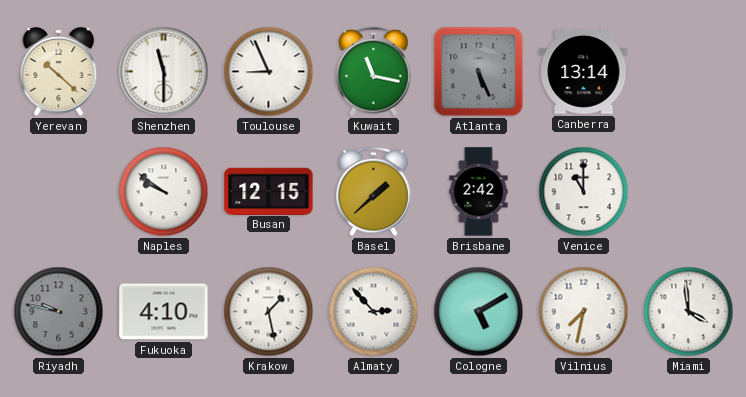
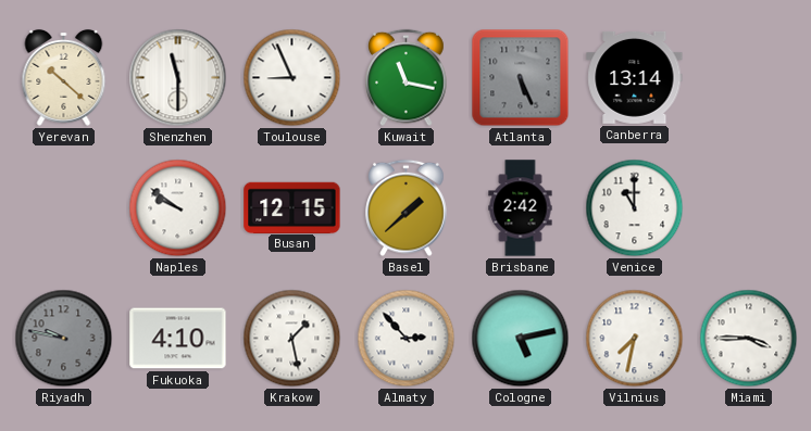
Cologne: 5:10 -> 5:13
Miami: 3:59 -> 3:45
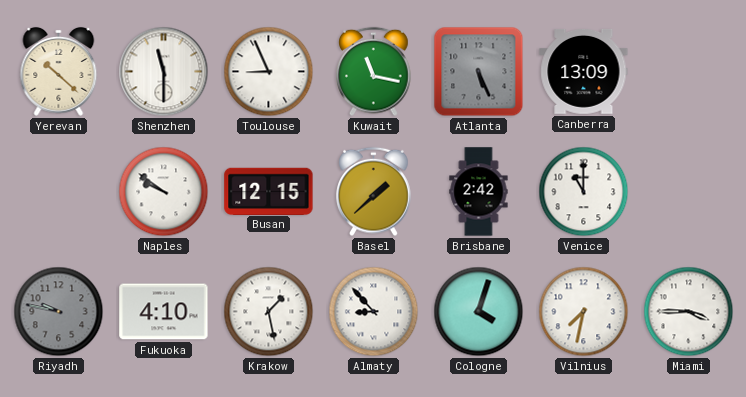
Canberra: 13:14 -> 13:09
Almaty: 2:53 -> 8:53
Cologne: 5:13 -> 4:03
